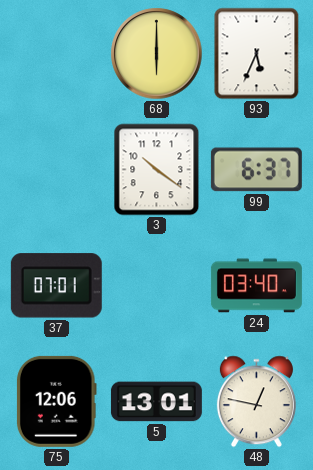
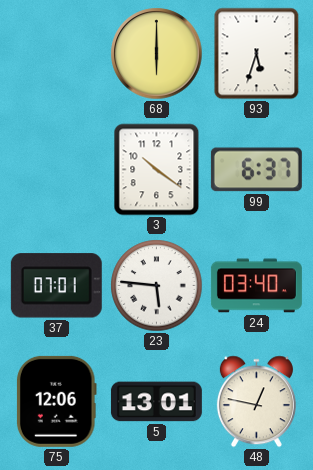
93: 5:34 -> 5:33
23: none -> 5:46
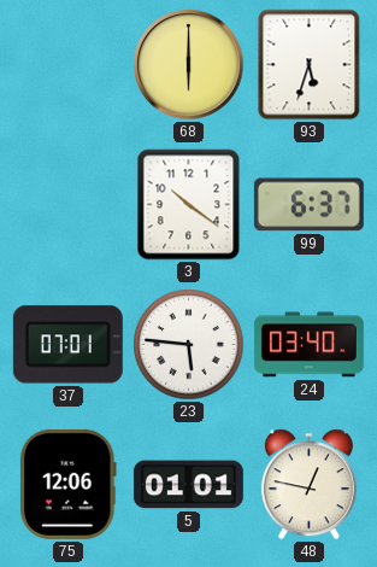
5: 13:01 -> 01:01
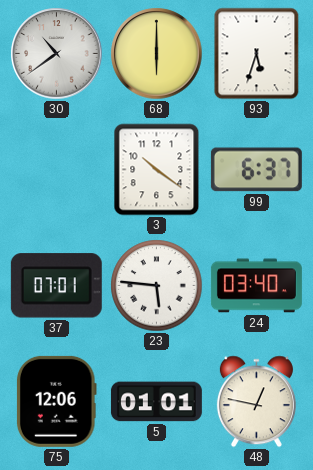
30: none -> 10:39
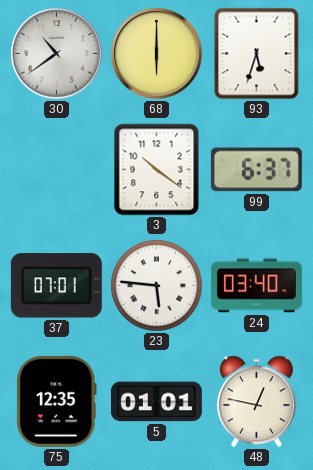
75: 12:06 -> 12:35
